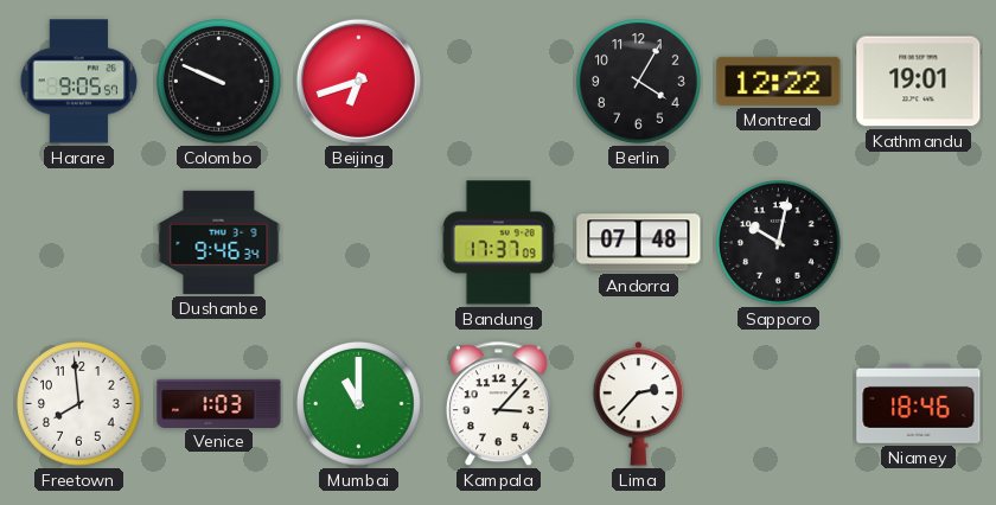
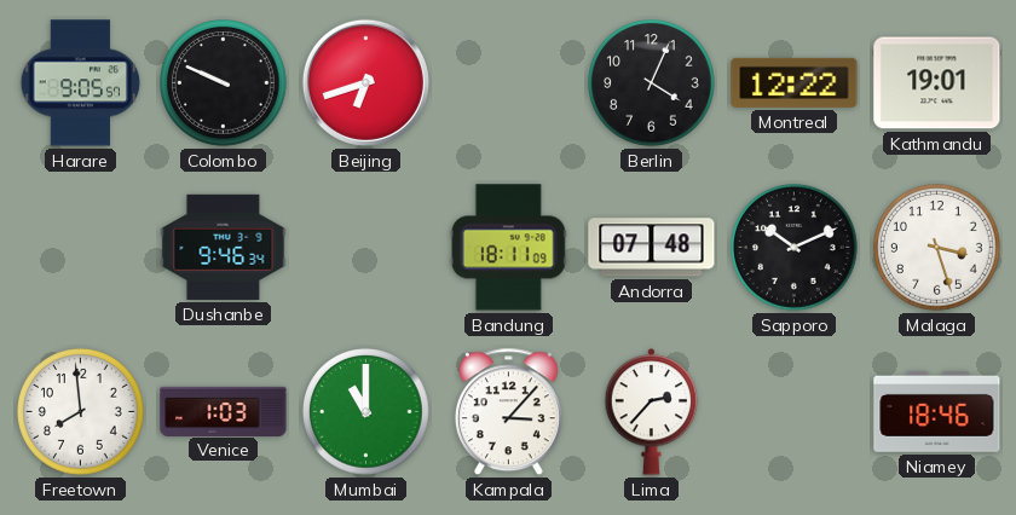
Berlin: 4:05 -> 4:04
Bandung: 17:37 -> 18:11
Sapporo: 10:02 -> 10:11
Malaga: none -> 3:27
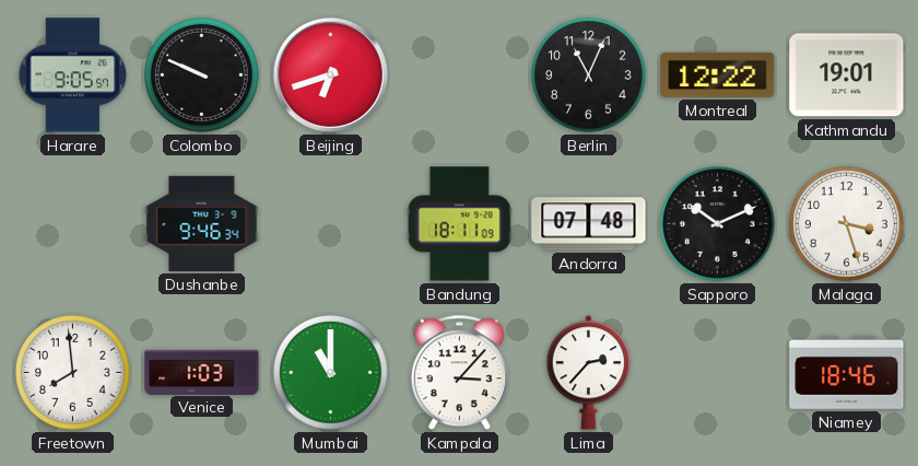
Berlin: 4:04 -> 11:04
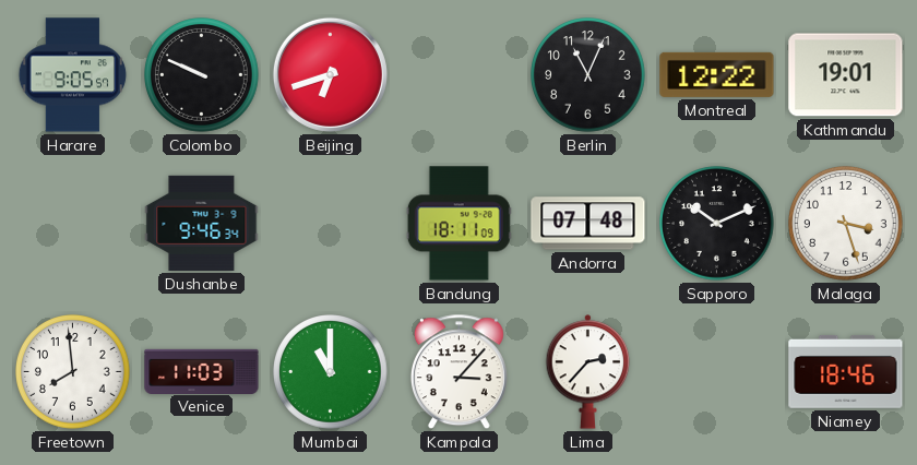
Venice: 1:03 -> 11:03
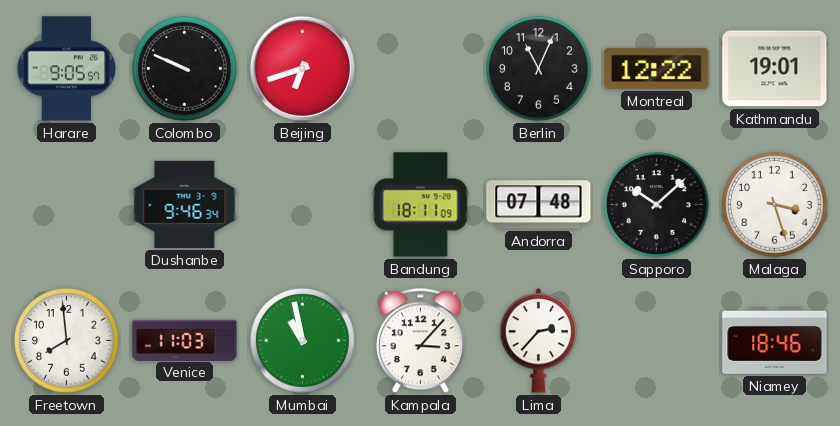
Sapporo: 10:11 -> 10:08
Mumbai: 11:00 -> 10:58
